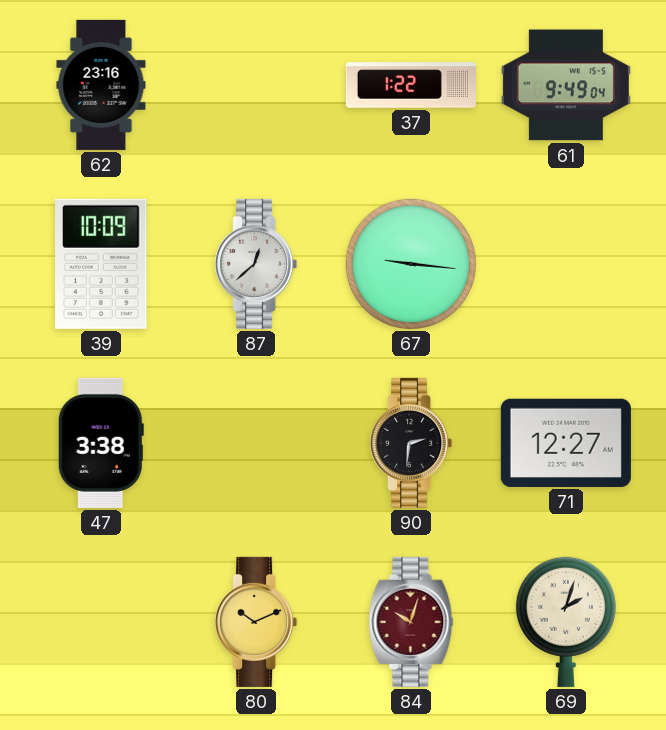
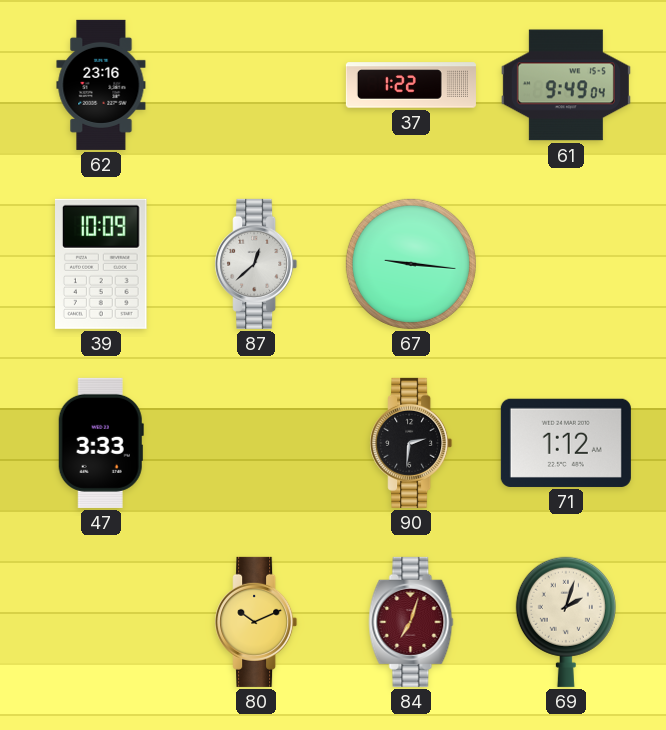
47: 3:38 -> 3:33
71: 12:27 -> 1:12
84: 10:03 -> 7:03
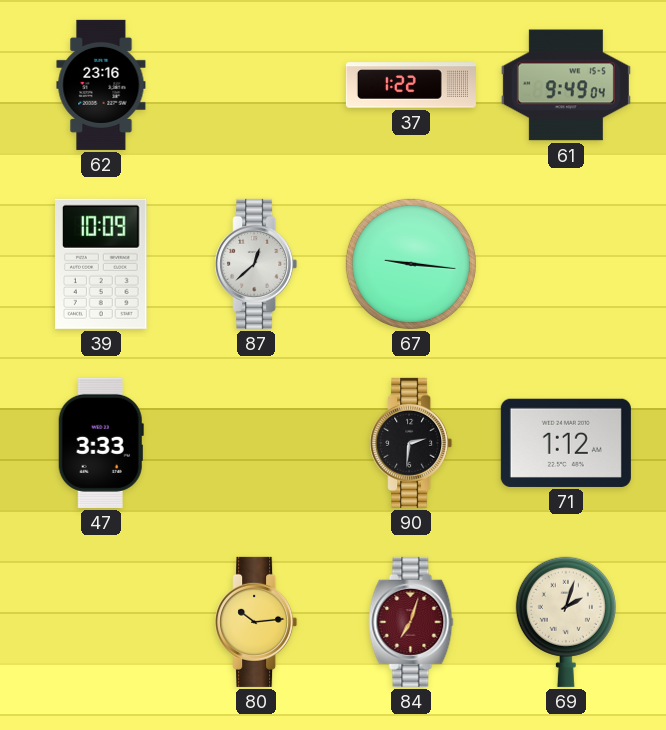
80: 10:11 -> 10:14
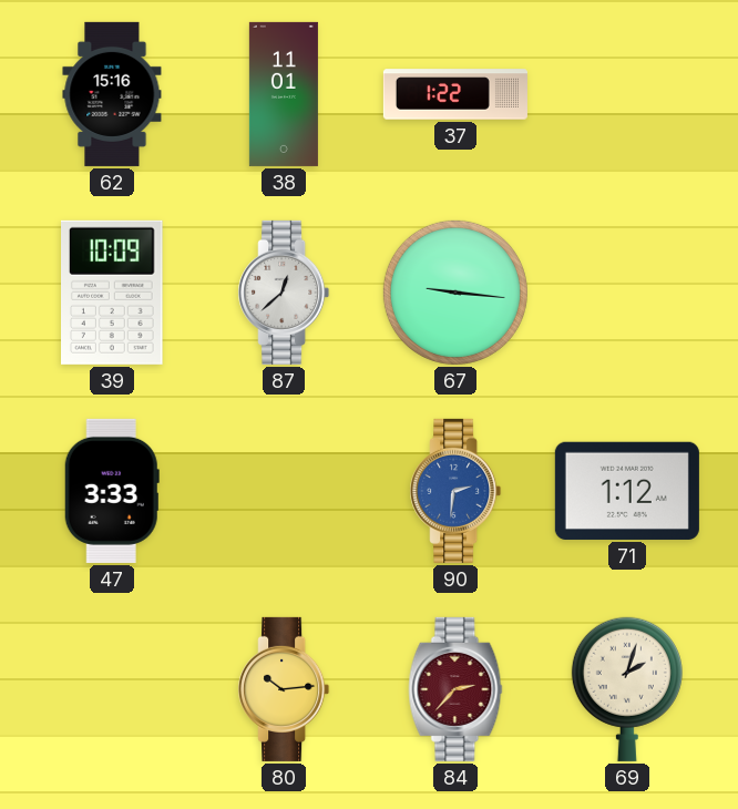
62: 23:16 -> 15:16
38: none -> 11:01
61: 9:49 -> none
90 dial: black -> blue
84: 7:03 -> 2:37
